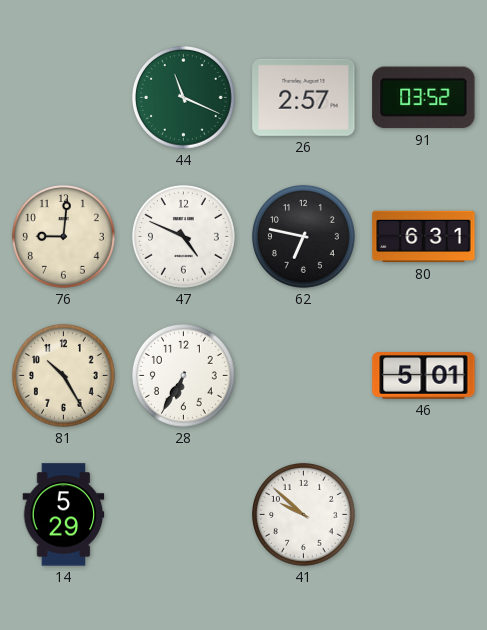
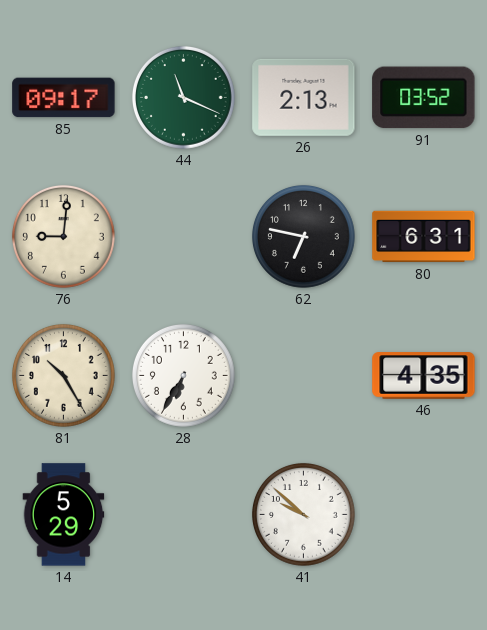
85: none -> 09:17
26: 2:57 -> 2:13
47: 4:49 -> none
46: 5:01 -> 4:35
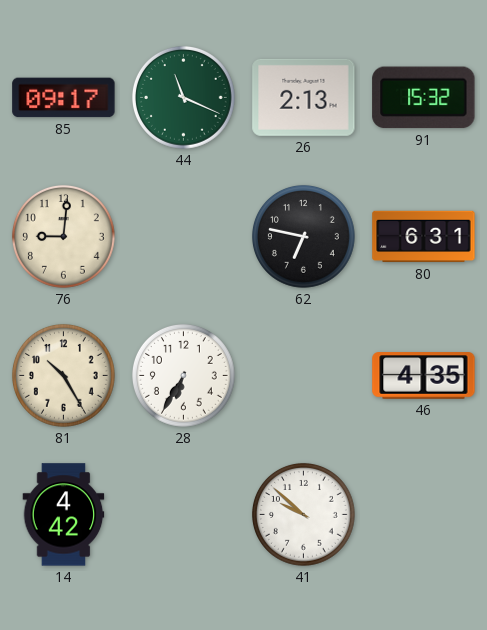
91: 03:52 -> 15:32
14: 5:29 -> 4:42
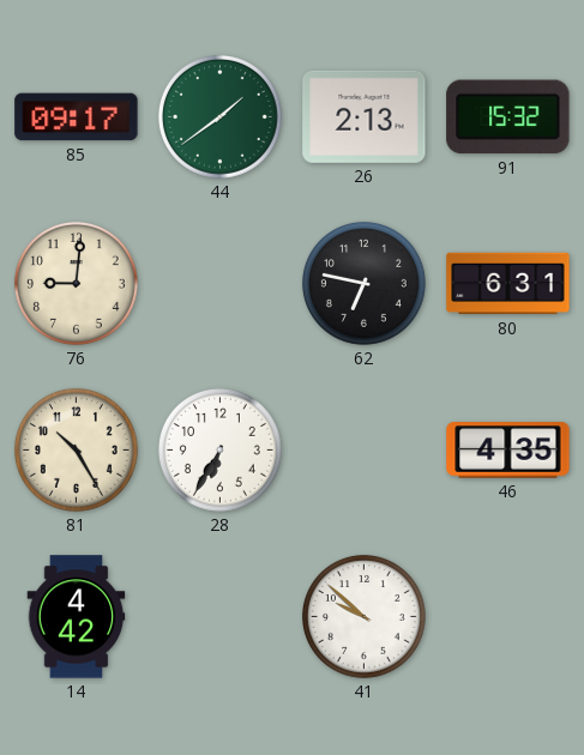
44: 11:19 -> 1:39
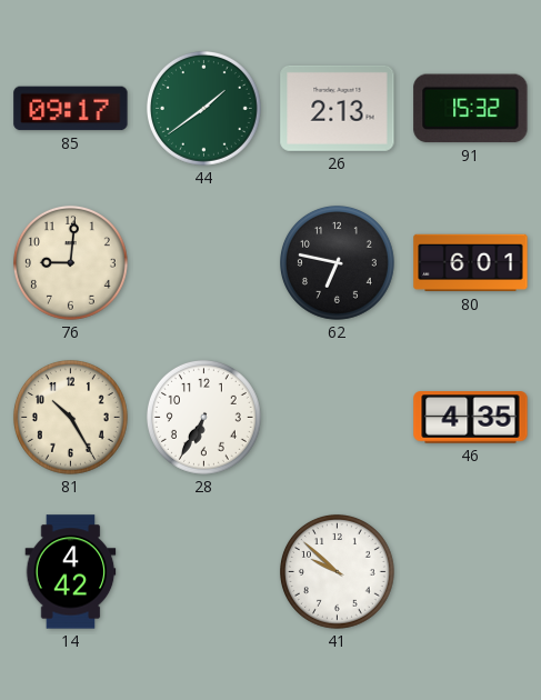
80: 6:31 -> 6:01
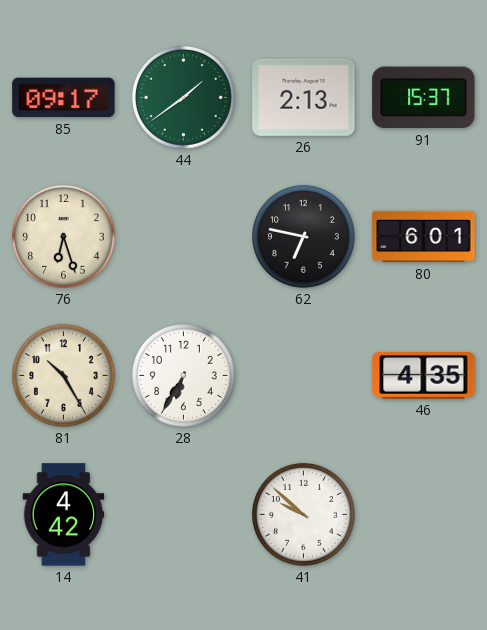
91: 15:32 -> 15:37
76: 9:01 -> 6:27
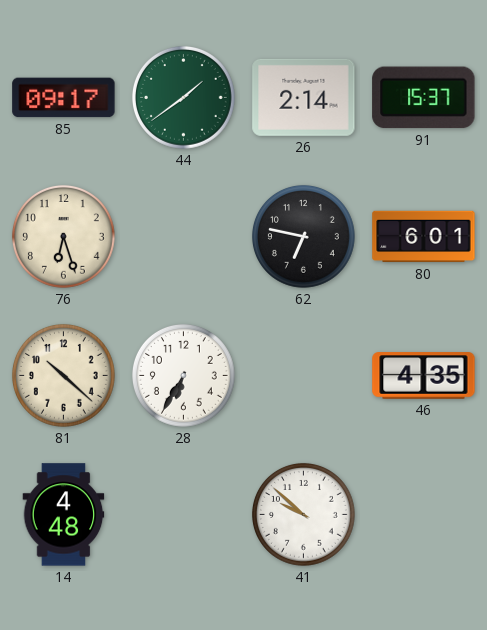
26: 2:13 -> 2:14
81: 10:25 -> 10:22
14: 4:42 -> 4:48
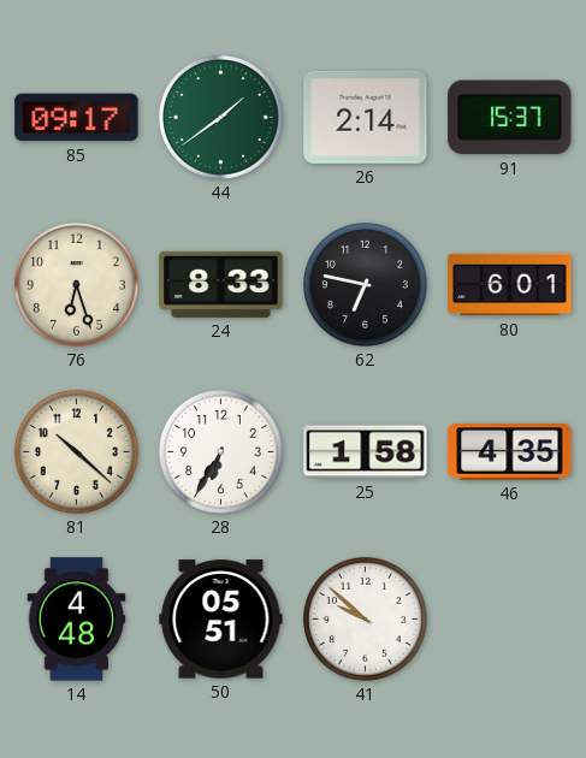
24: none -> 8:33
25: none -> 1:58
50: none -> 05:51
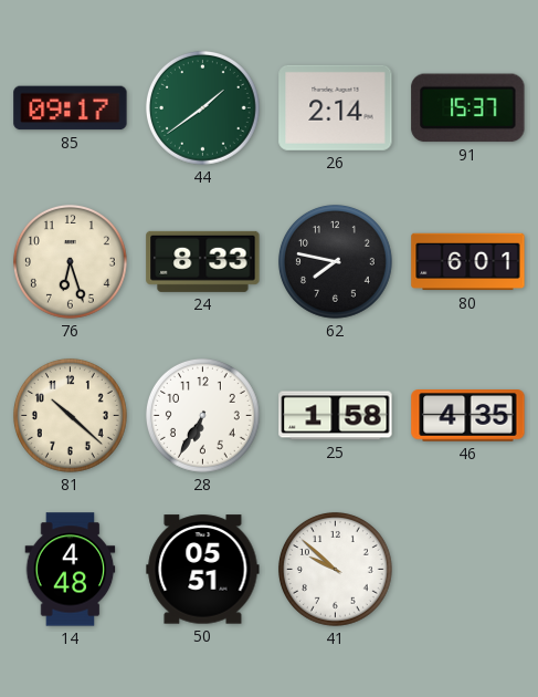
62: 6:47 -> 7:47
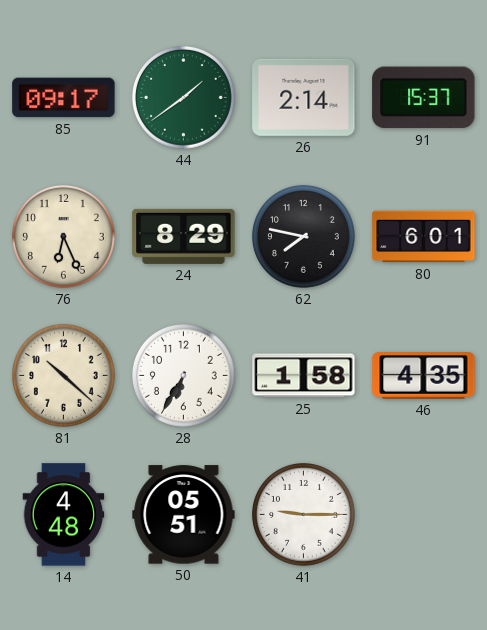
76: 6:27 -> 6:26
24: 8:33 -> 8:29
41: 9:52 -> 9:15
